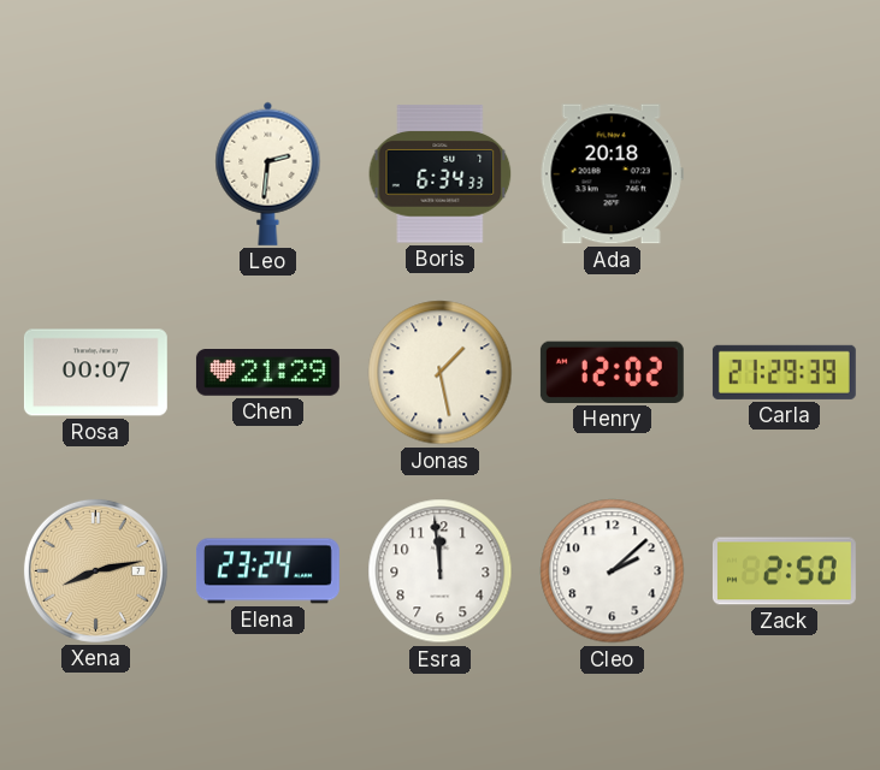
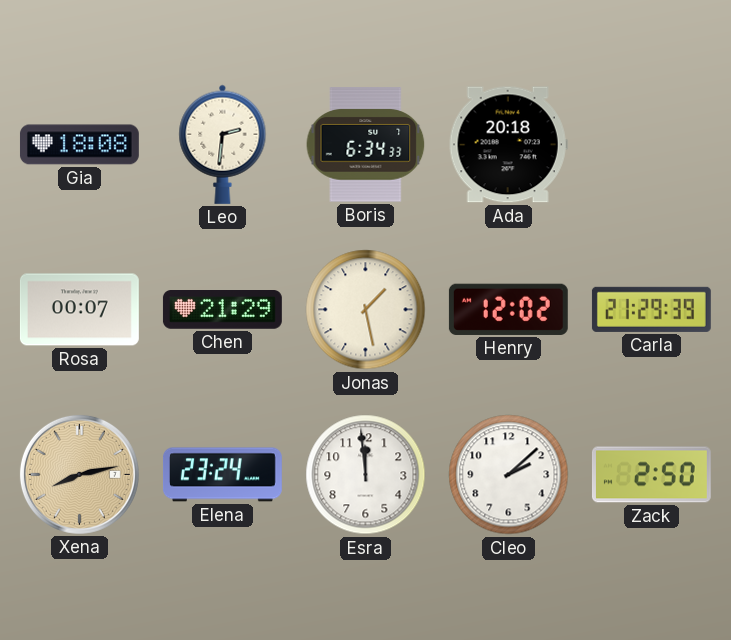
Gia: none -> 18:08
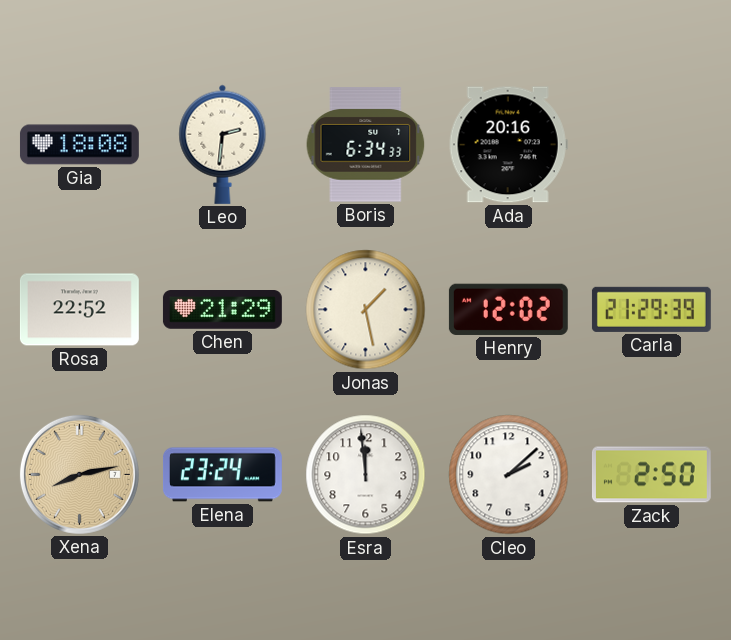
Ada: 20:18 -> 20:16
Rosa: 00:07 -> 22:52
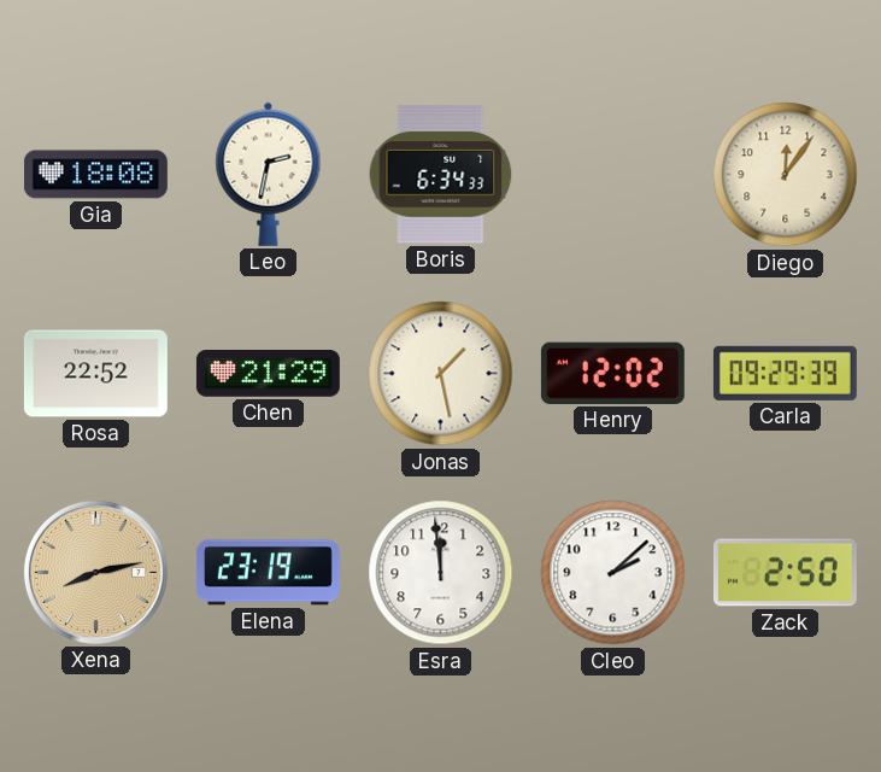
Leo: 2:31 -> 2:32
Ada: 20:16 -> none
Diego: none -> 12:06
Carla: 21:29 -> 09:29
Elena: 23:24 -> 23:19
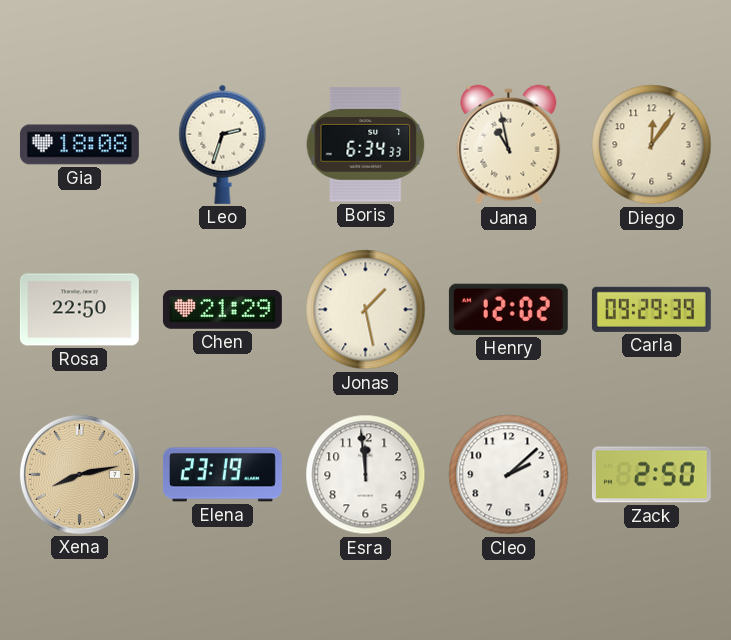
Leo: 2:32 -> 2:33
Jana: none -> 10:58
Rosa: 22:52 -> 22:50
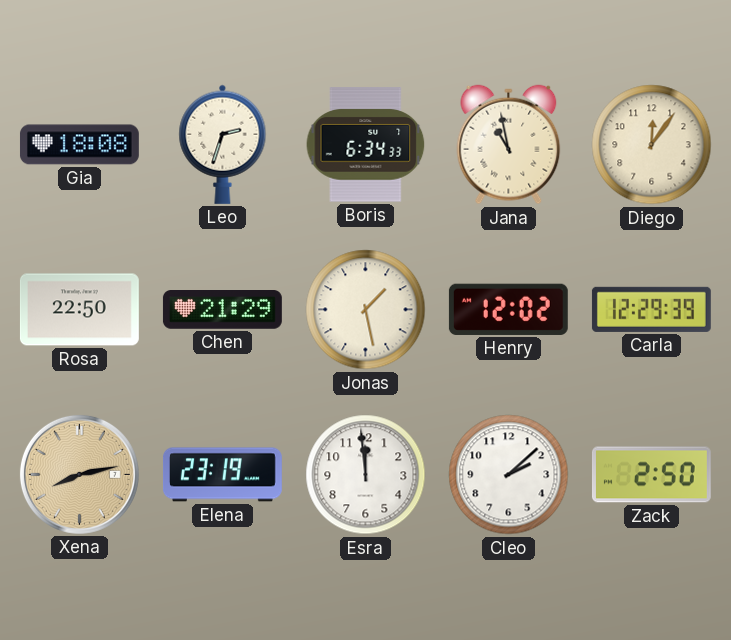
Carla: 09:29 -> 12:29
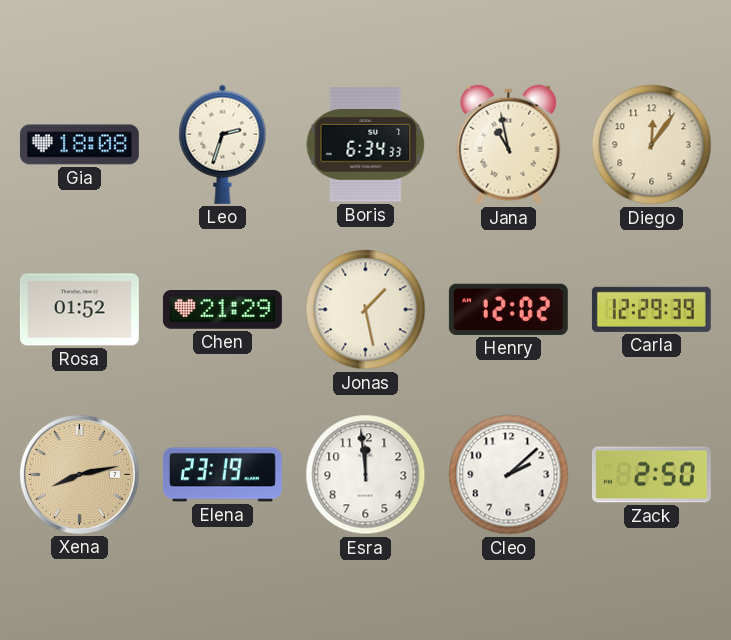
Rosa: 22:50 -> 01:52
